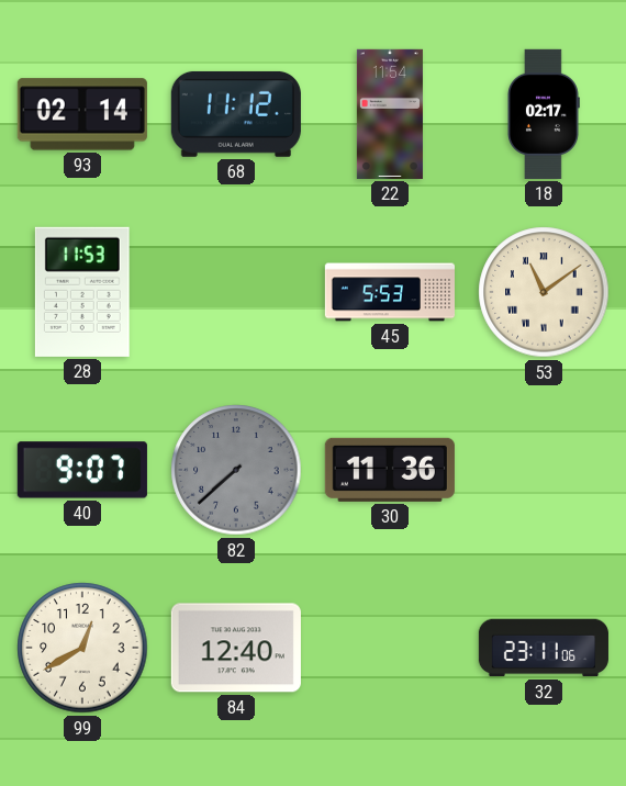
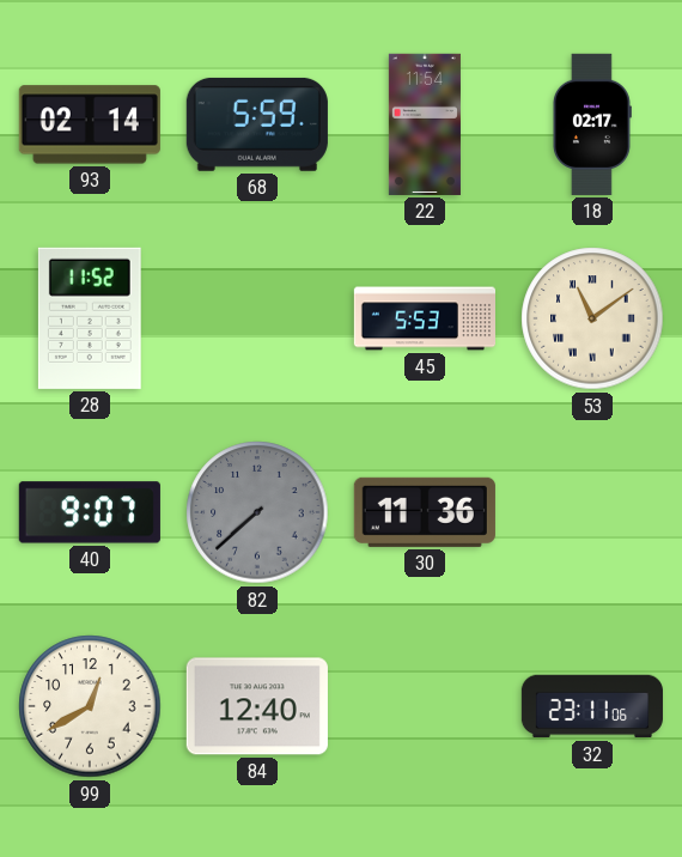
68: 11:12 -> 5:59
28: 11:53 -> 11:52
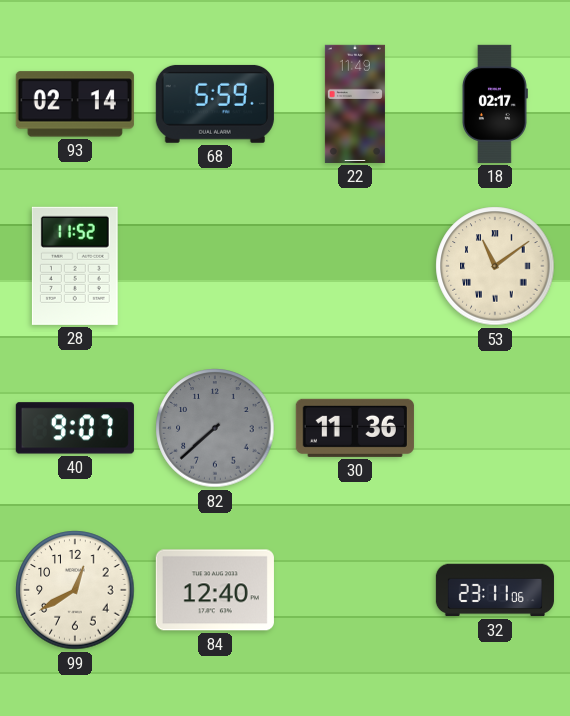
22: 11:54 -> 11:49
45: 5:53 -> none
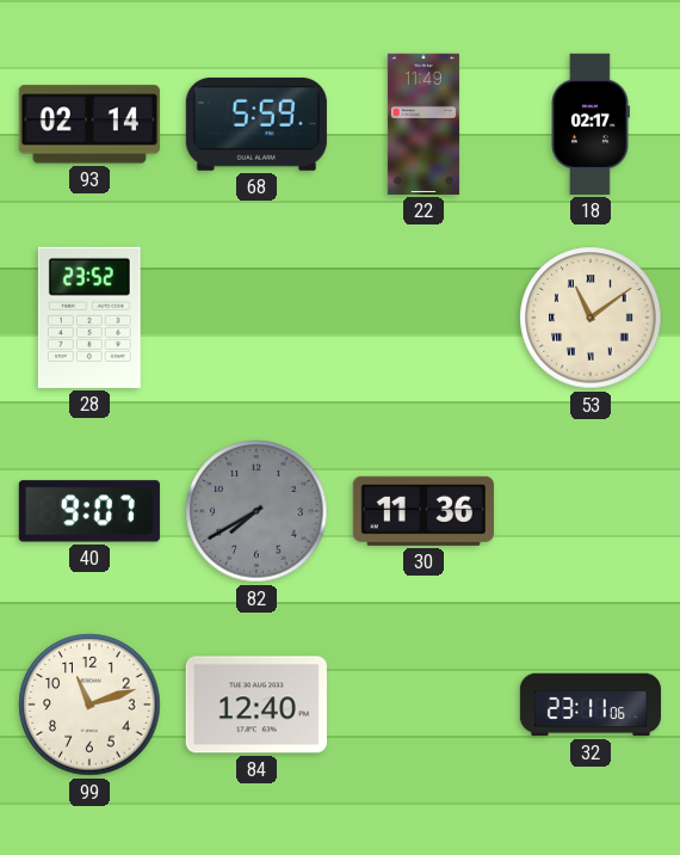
28: 11:52 -> 23:52
82: 7:38 -> 7:40
99: 12:40 -> 11:12
